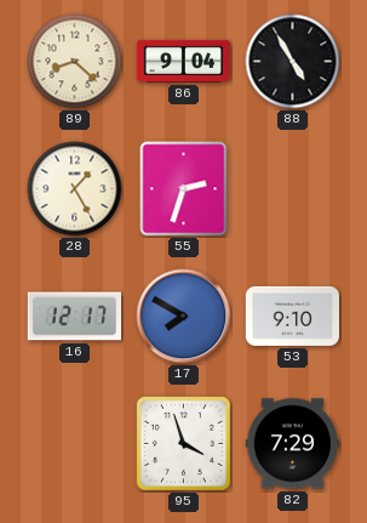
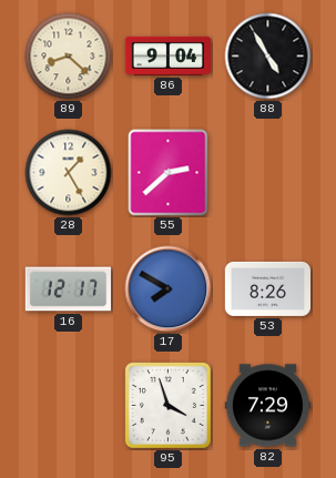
55: 2:33 -> 2:38
53: 9:10 -> 8:26
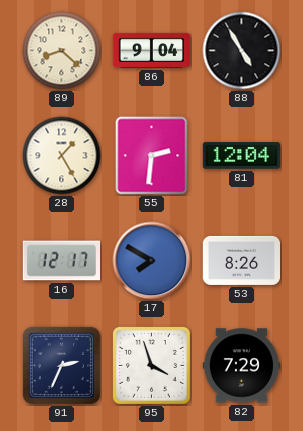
55: 2:38 -> 2:31
81: none -> 12:04
91: none -> 2:34
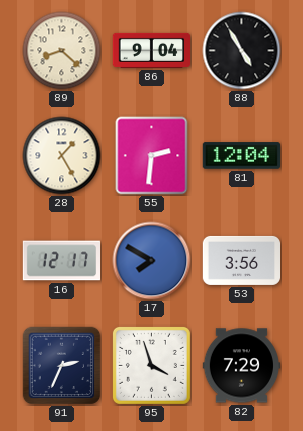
53: 8:26 -> 3:56
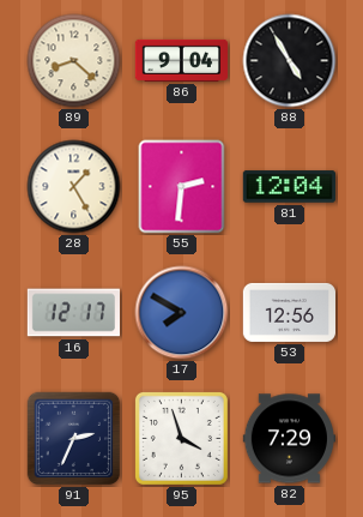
53: 3:56 -> 12:56
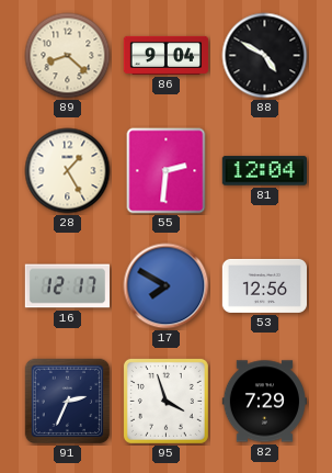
88: 4:55 -> 4:50
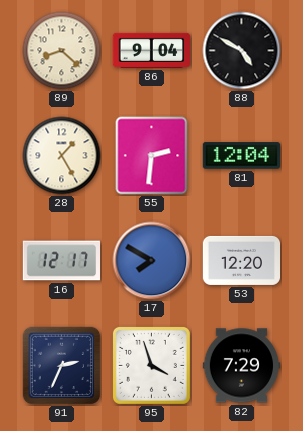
53: 12:56 -> 12:20
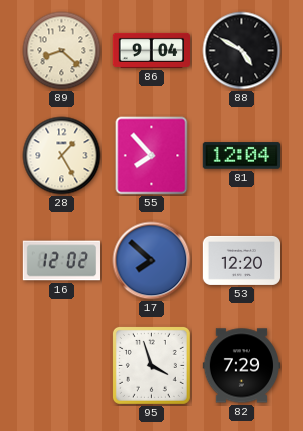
55: 2:31 -> 7:53
16: 12:17 -> 12:02
17: 7:50 -> 7:52
91: 2:34 -> none
